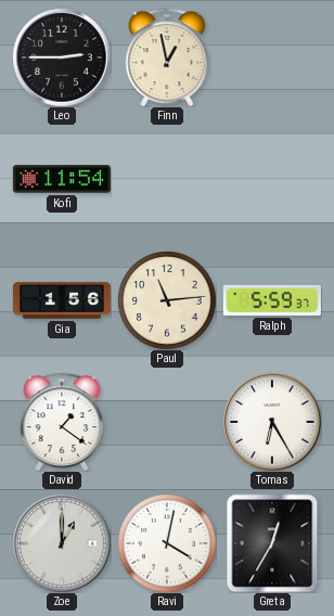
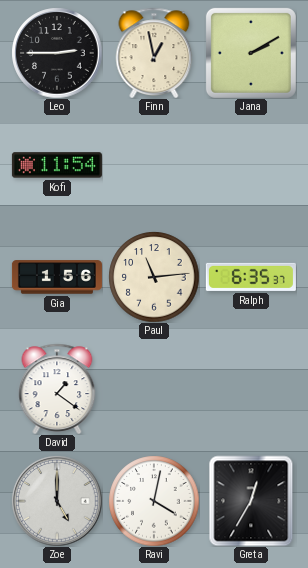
Jana: none -> 2:10
Ralph: 5:59 -> 6:35
Tomas: 6:25 -> none
Zoe: 1:00 -> 5:00
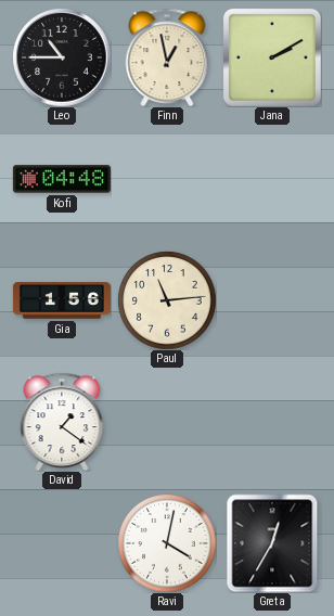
Leo: 2:45 -> 10:45
Kofi: 11:54 -> 04:48
Ralph: 6:35 -> none
Zoe: 5:00 -> none
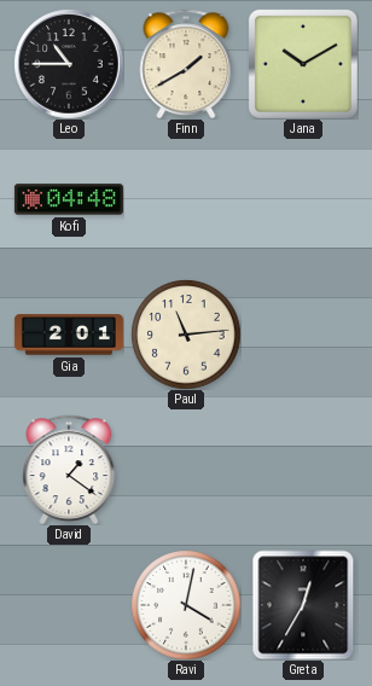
Finn: 12:58 -> 1:40
Jana: 2:10 -> 10:10
Gia: 1:56 -> 2:01
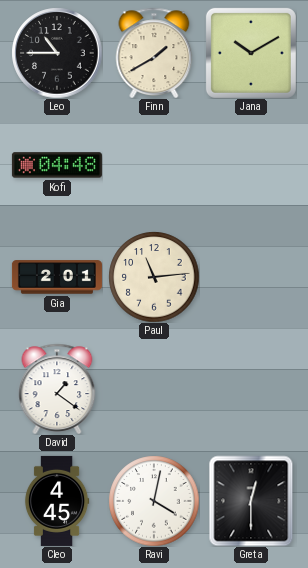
Cleo: none -> 4:45
Greta: 12:35 -> 12:30
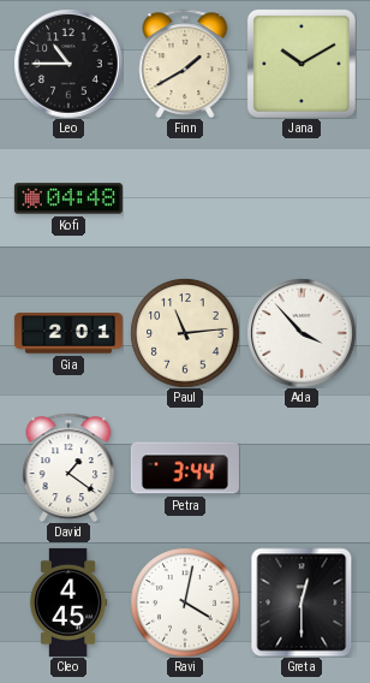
Ada: none -> 3:53
Petra: none -> 3:44
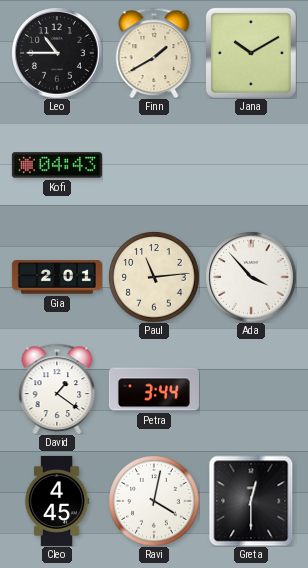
Kofi: 04:48 -> 04:43
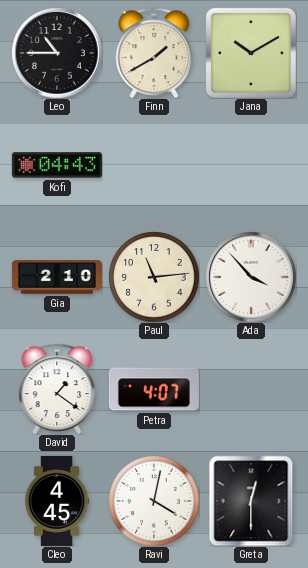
Gia: 2:01 -> 2:10
Petra: 3:44 -> 4:07
